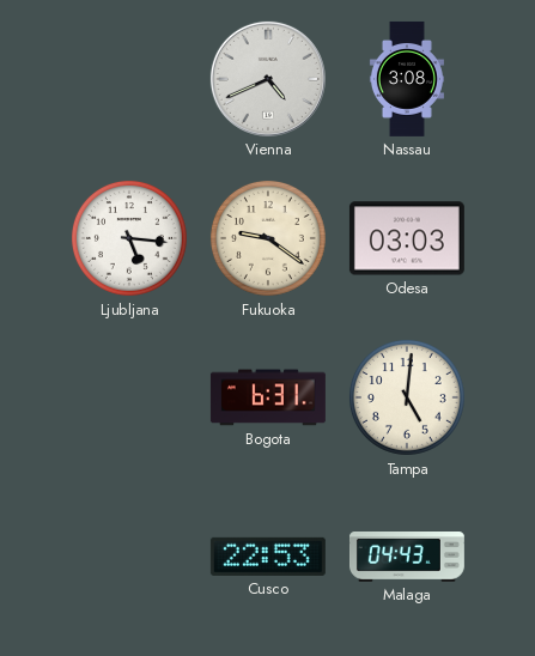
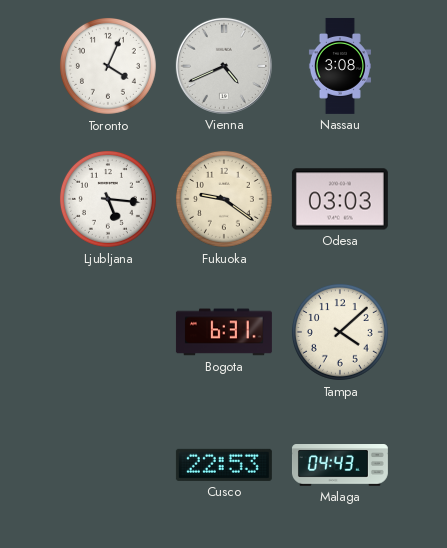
Toronto: none -> 4:04
Tampa: 5:01 -> 4:08
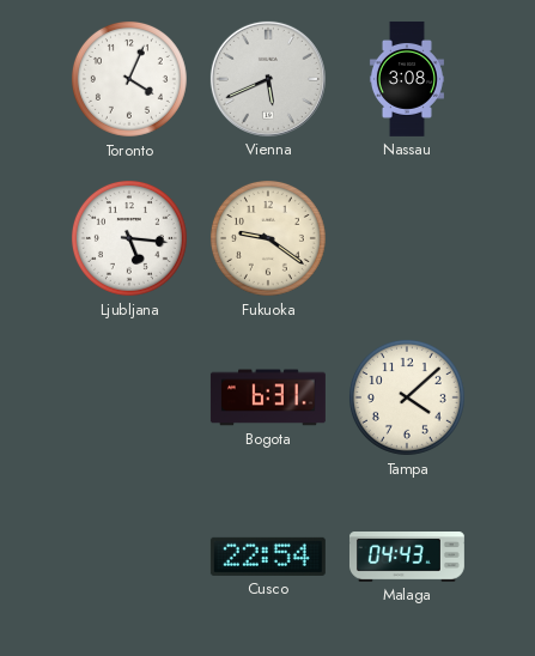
Vienna: 4:41 -> 5:41
Odesa: 03:03 -> none
Cusco: 22:53 -> 22:54
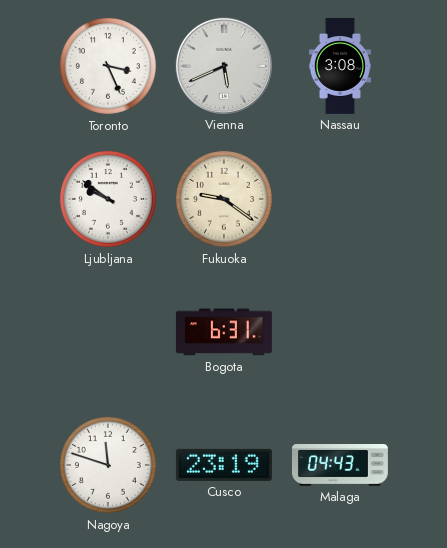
Toronto: 4:04 -> 3:26
Ljubljana: 5:16 -> 9:51
Tampa: 4:08 -> none
Nagoya: none -> 11:48
Cusco: 22:54 -> 23:19
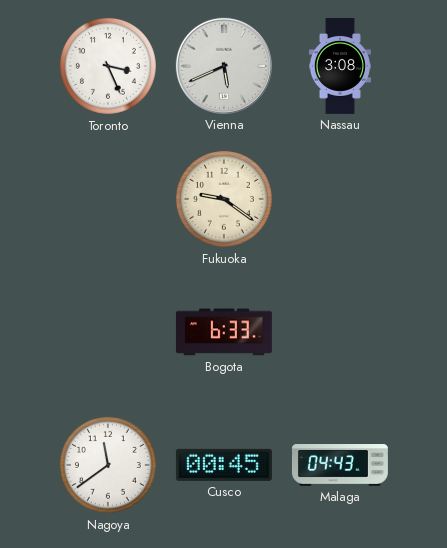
Ljubljana: 9:51 -> none
Bogota: 6:31 -> 6:33
Nagoya: 11:48 -> 11:39
Cusco: 23:19 -> 00:45
